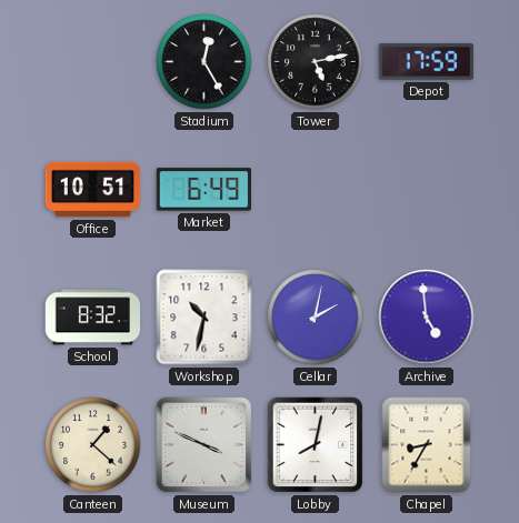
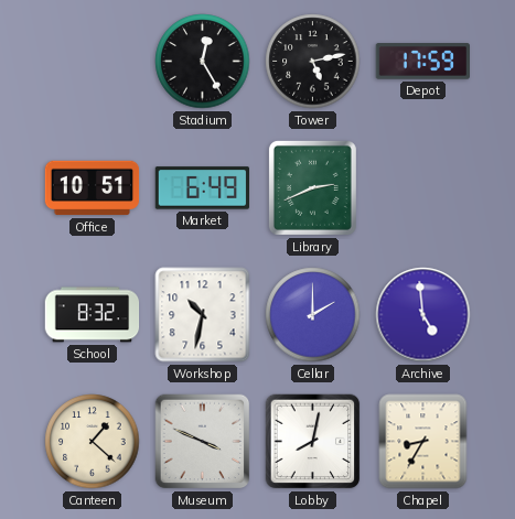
Library: none -> 2:41
Cellar: 2:02 -> 2:00
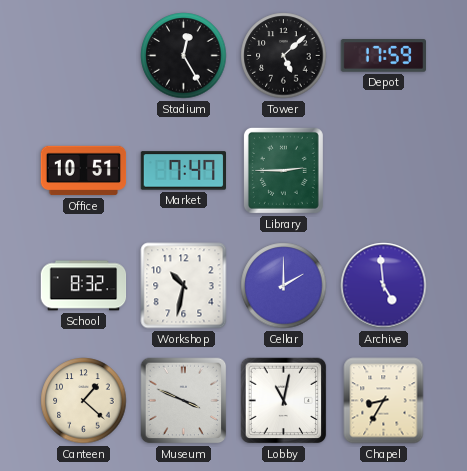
Tower: 5:13 -> 5:08
Market: 6:49 -> 7:47
Library: 2:41 -> 2:45
Lobby: 8:02 -> 11:02
